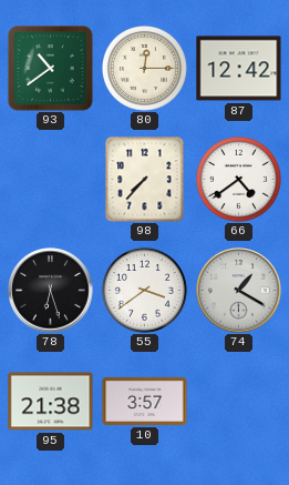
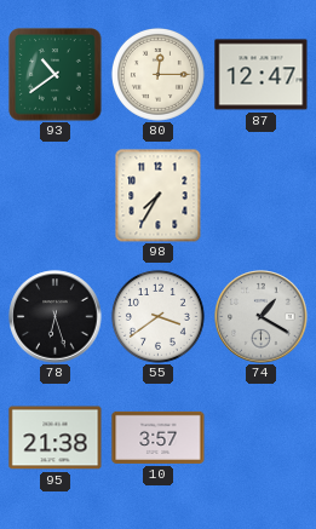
87: 12:42 -> 12:47
98: 7:37 -> 7:35
66: 4:39 -> none
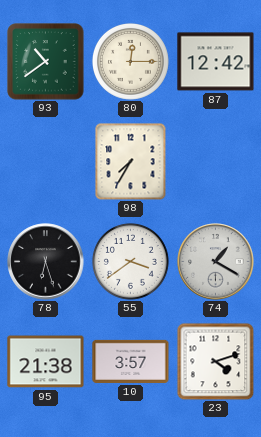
87: 12:47 -> 12:42
23: none -> 4:12
